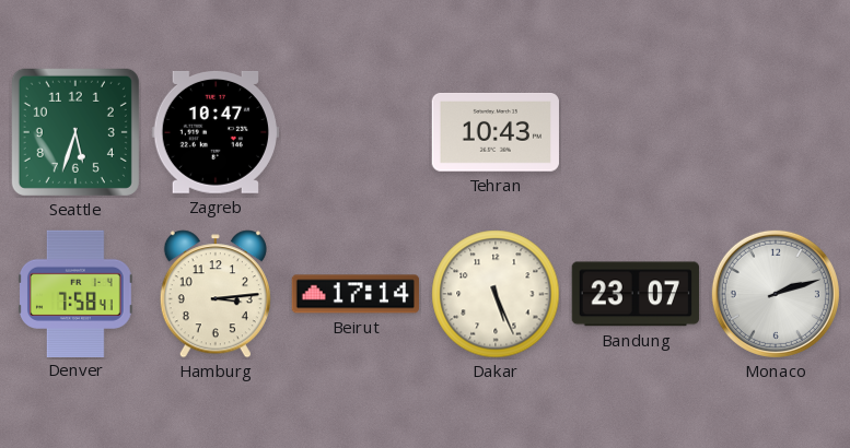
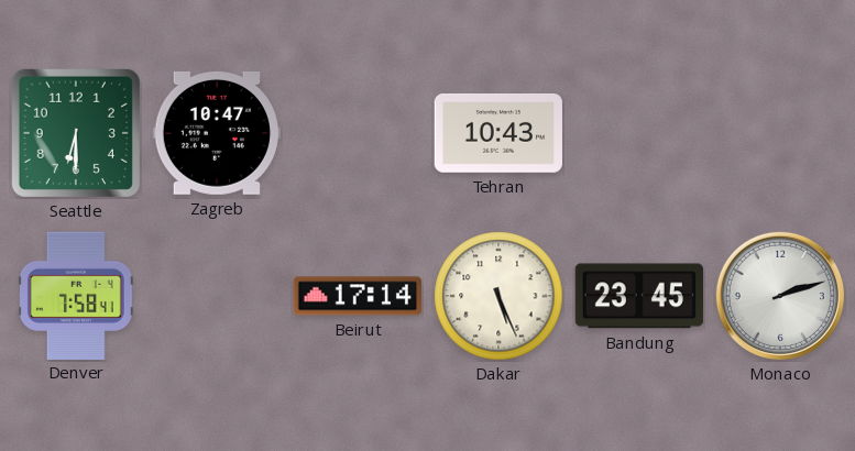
Seattle: 5:33 -> 6:30
Hamburg: 3:14 -> none
Bandung: 23:07 -> 23:45
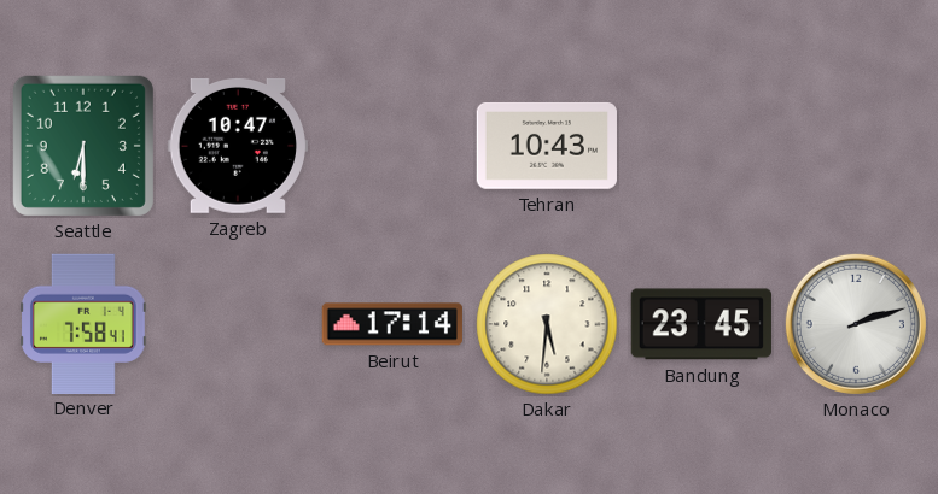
Dakar: 5:26 -> 5:31
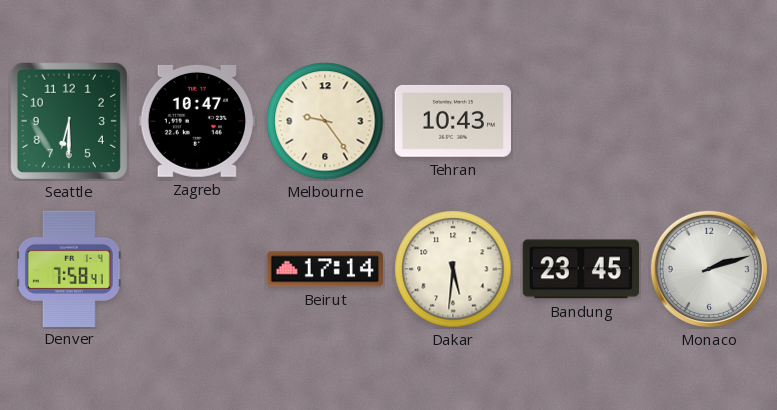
Melbourne: none -> 9:24
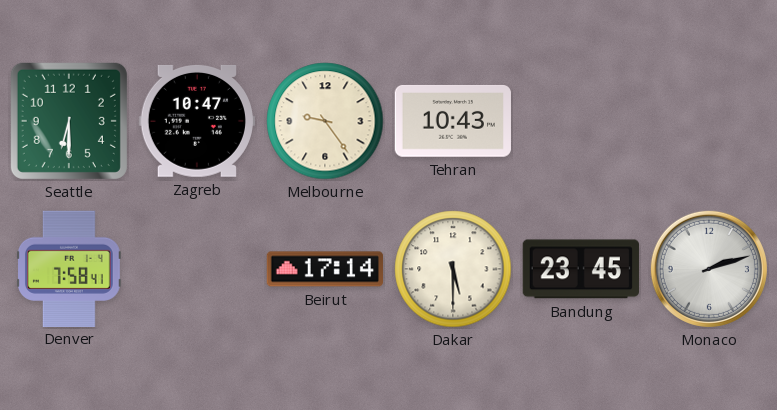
Dakar: 5:31 -> 5:30
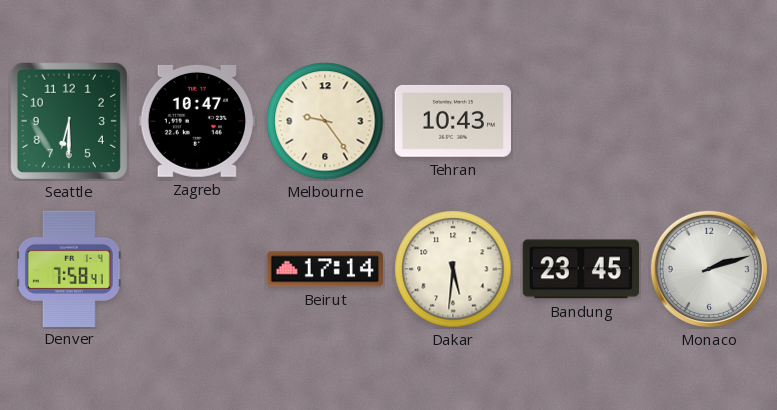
Dakar: 5:30 -> 5:31
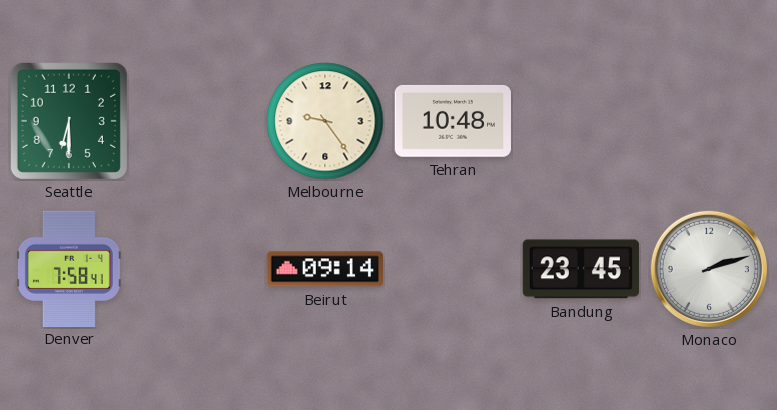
Zagreb: 10:47 -> none
Tehran: 10:43 -> 10:48
Beirut: 17:14 -> 09:14
Dakar: 5:31 -> none
